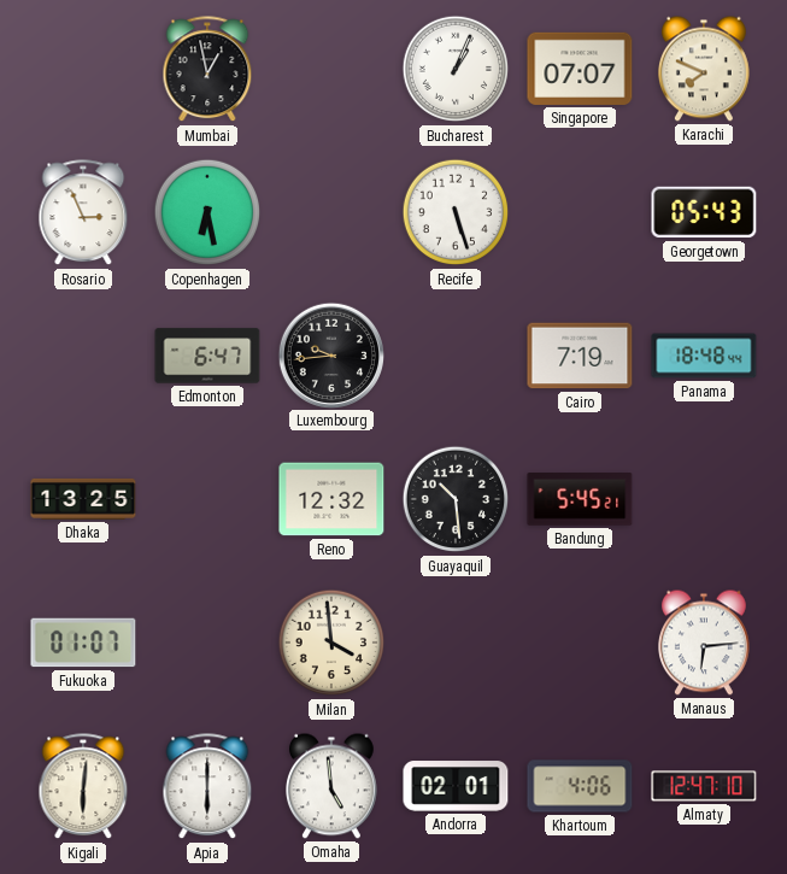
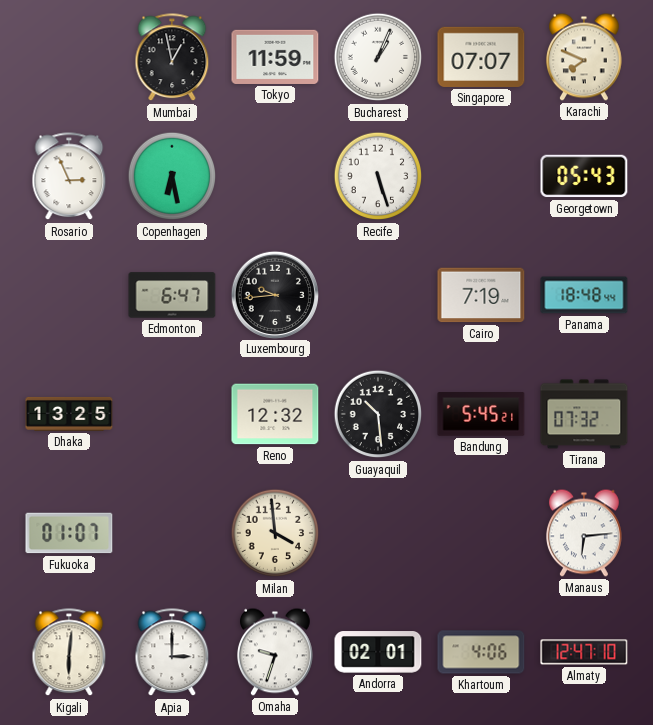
Tokyo: none -> 11:59
Tirana: none -> 07:32
Apia: 6:00 -> 3:00
Omaha: 4:59 -> 9:33
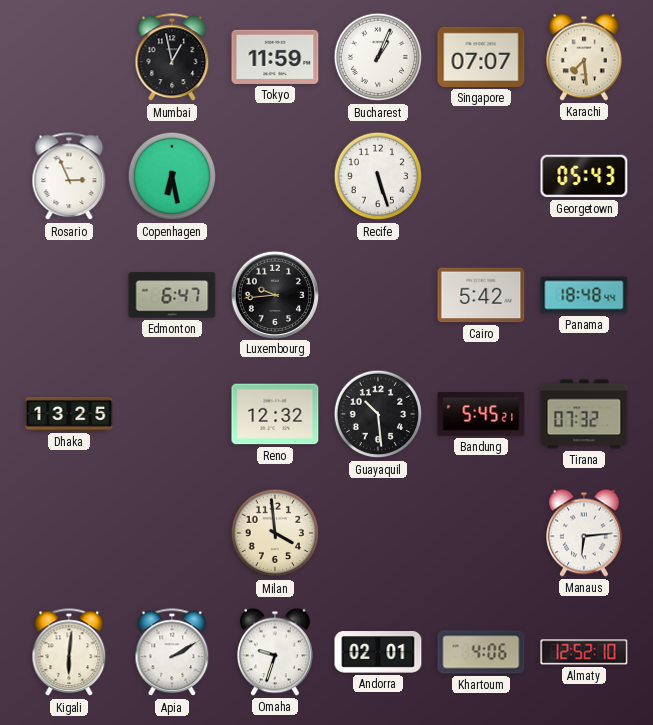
Karachi: 7:49 -> 7:29
Cairo: 7:19 -> 5:42
Fukuoka: 01:07 -> none
Apia: 3:00 -> 2:10
Almaty: 12:47 -> 12:52
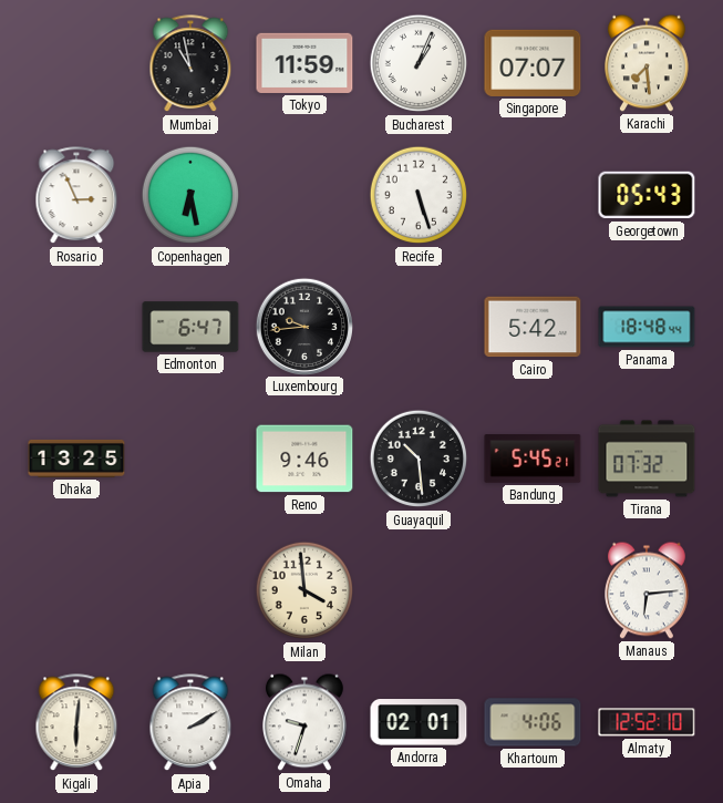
Mumbai: 12:58 -> 10:58
Reno: 12:32 -> 9:46
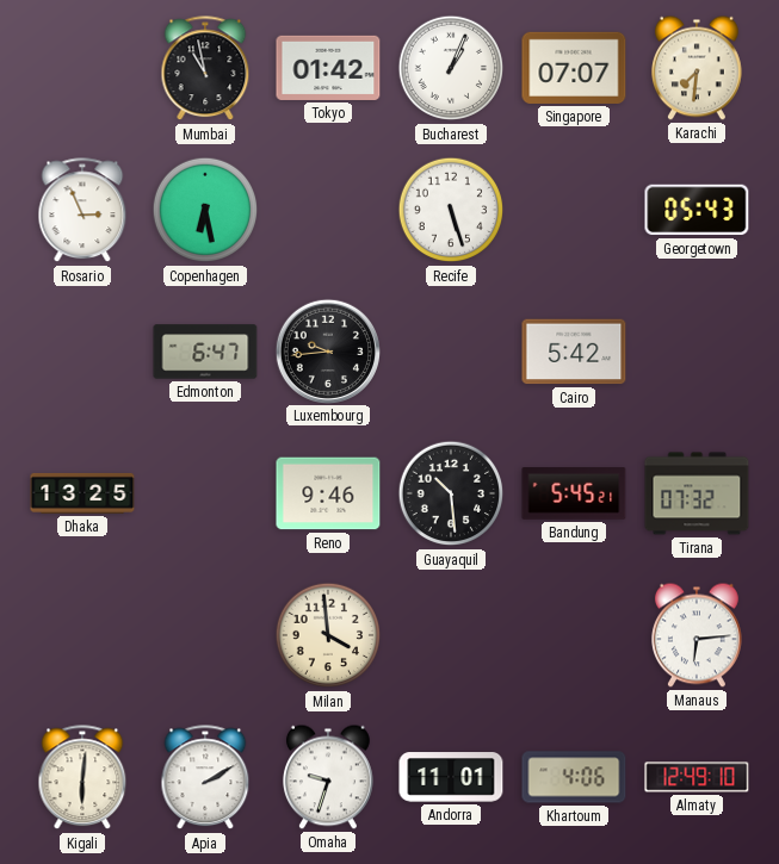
Tokyo: 11:59 -> 01:42
Karachi: 7:29 -> 7:31
Panama: 18:48 -> none
Andorra: 02:01 -> 11:01
Almaty: 12:52 -> 12:49
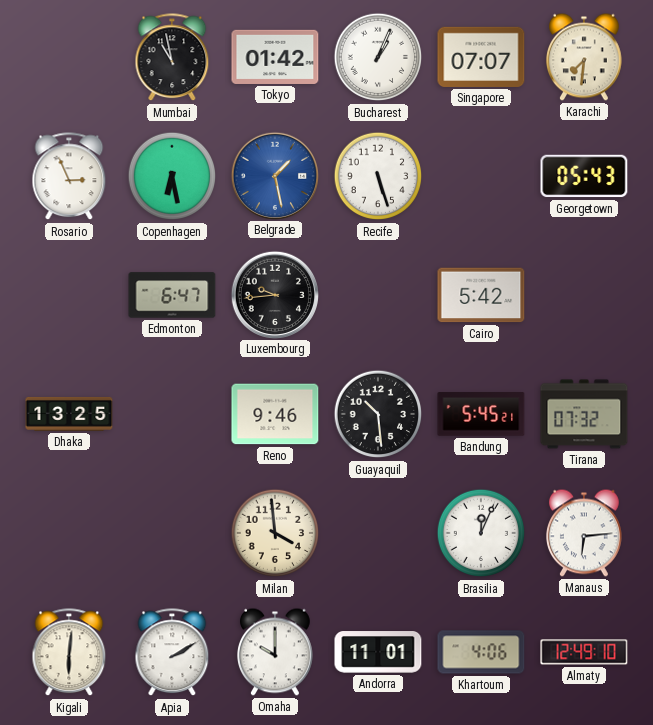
Belgrade: none -> 1:28
Brasilia: none -> 12:04
Omaha: 9:33 -> 10:00
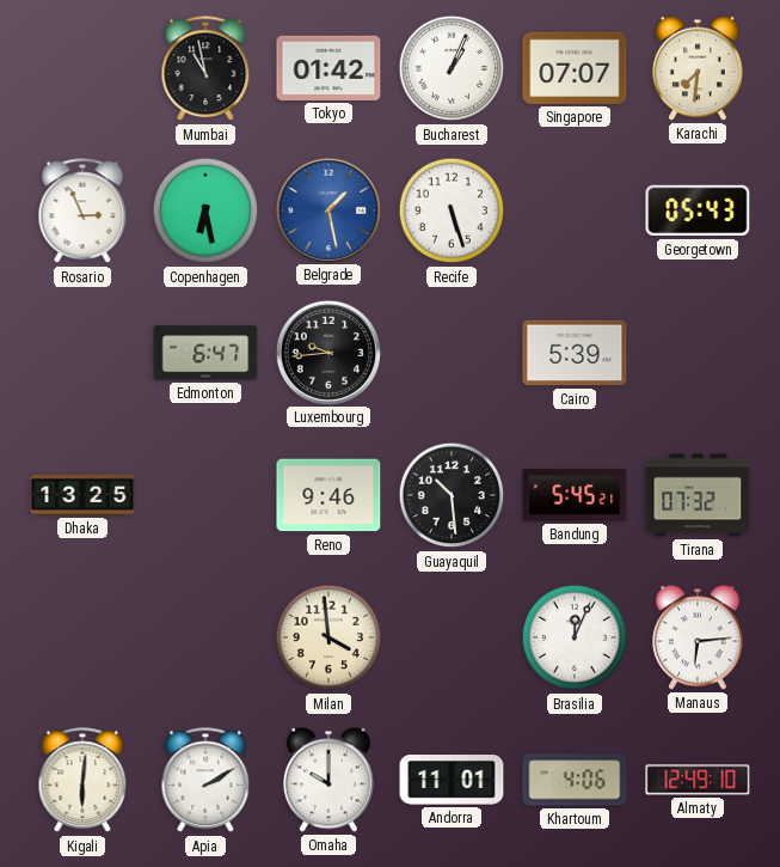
Cairo: 5:42 -> 5:39
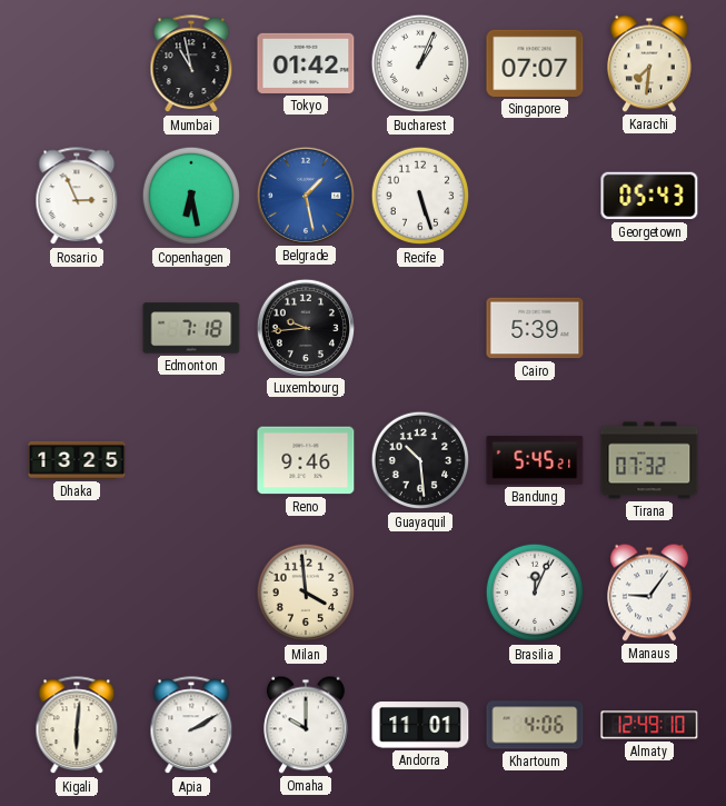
Edmonton: 6:47 -> 7:18
Manaus: 6:14 -> 9:06
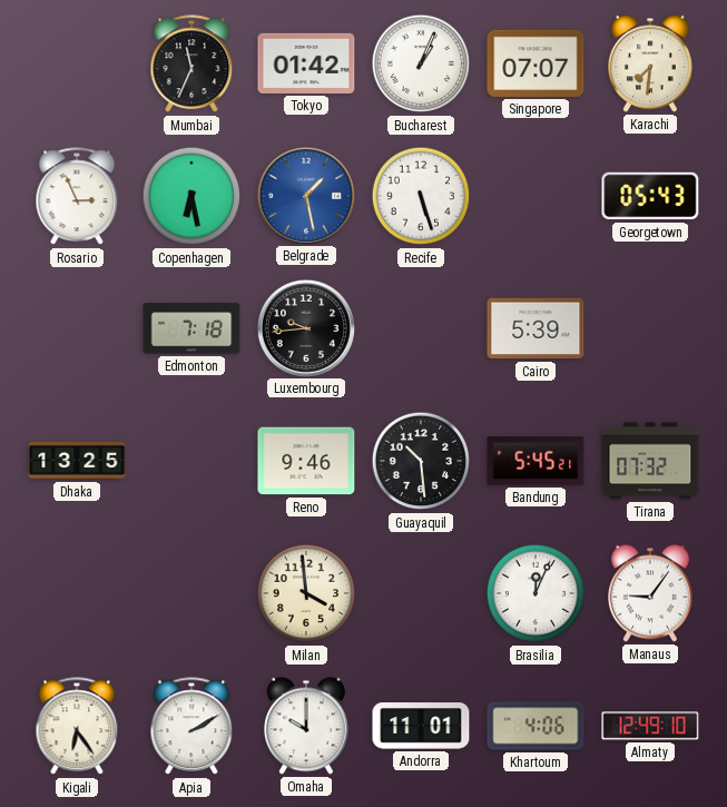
Mumbai: 10:58 -> 11:34
Kigali: 6:01 -> 6:24
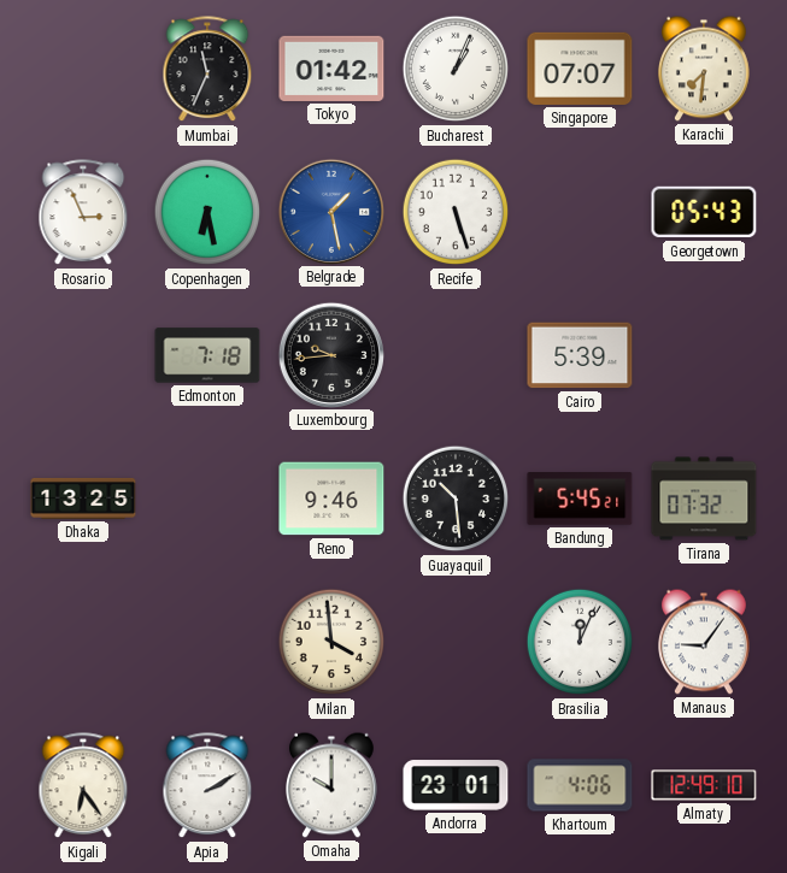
Andorra: 11:01 -> 23:01
